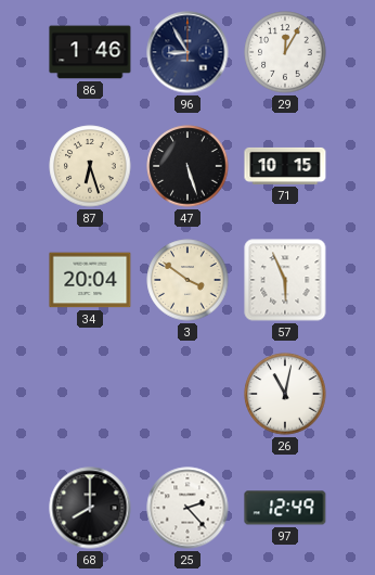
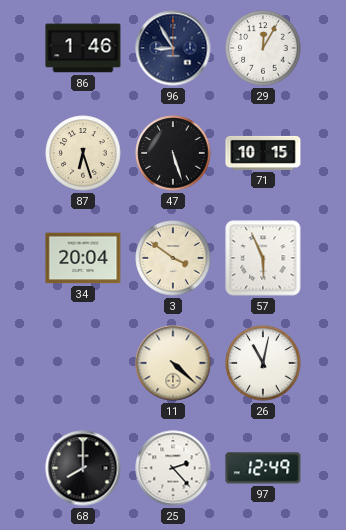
11: none -> 4:22
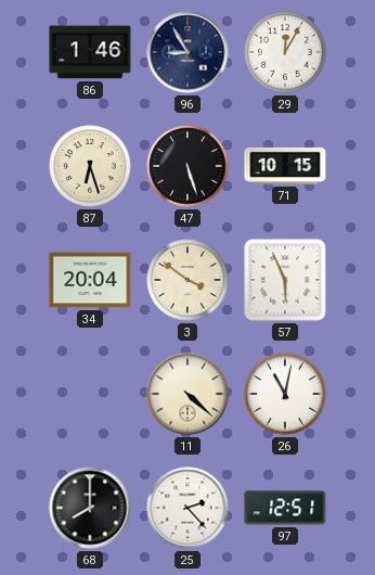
97: 12:49 -> 12:51
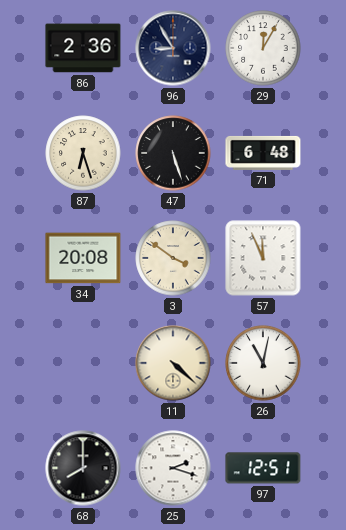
86: 1:46 -> 2:36
71: 10:15 -> 6:48
34: 20:04 -> 20:08
57: 5:56 -> 11:56
25: 2:23 -> 2:18
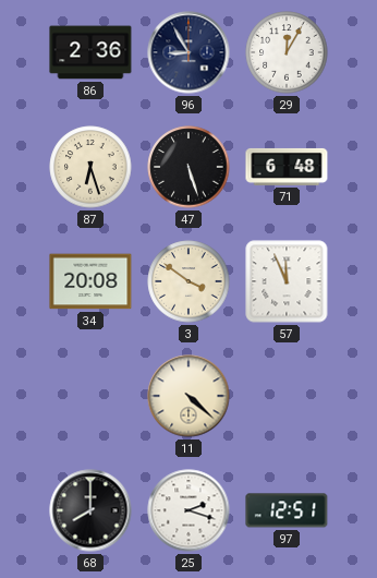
26: 11:02 -> none
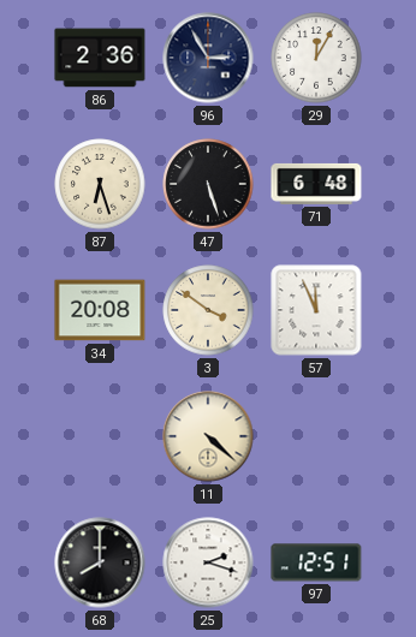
96: 8:55 -> 2:55
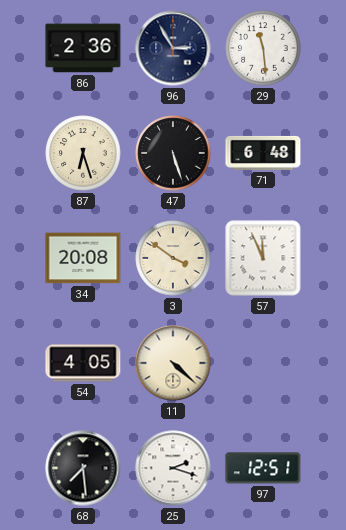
29: 12:05 -> 11:29
54: none -> 4:05
68: 8:00 -> 7:29
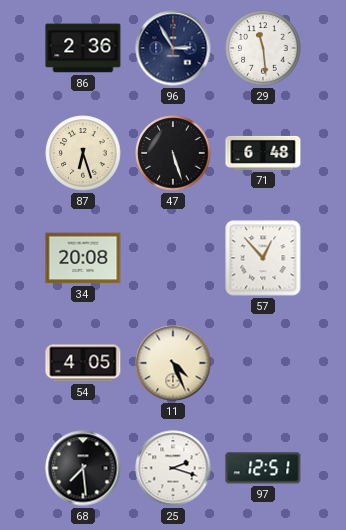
3: 3:51 -> none
57: 11:56 -> 12:53
11: 4:22 -> 4:26
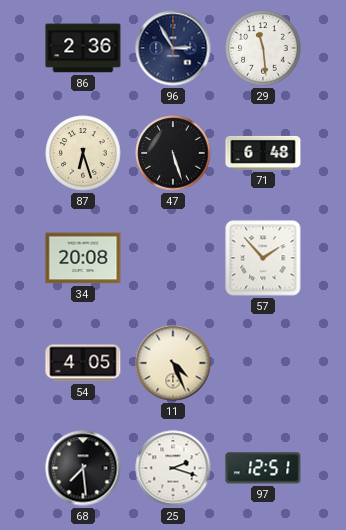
57: 12:53 -> 1:53
